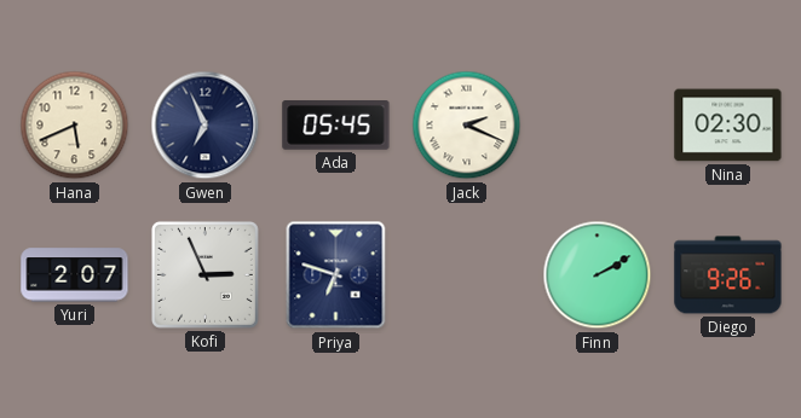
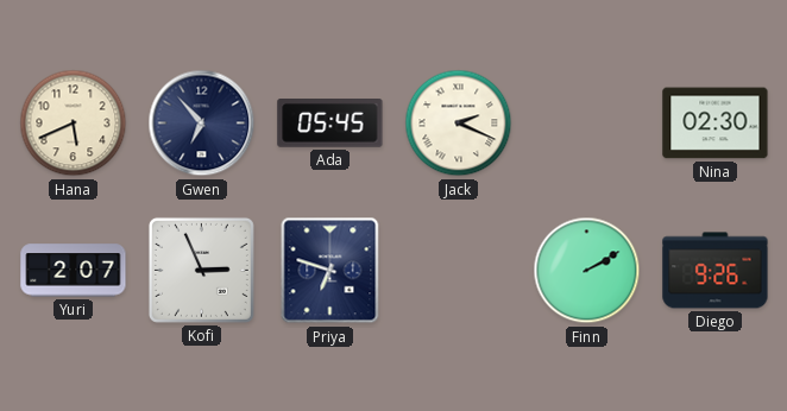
Gwen: 6:56 -> 6:53
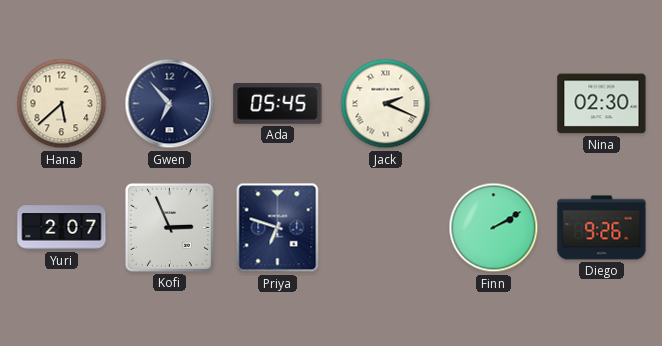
Hana: 5:41 -> 5:38
